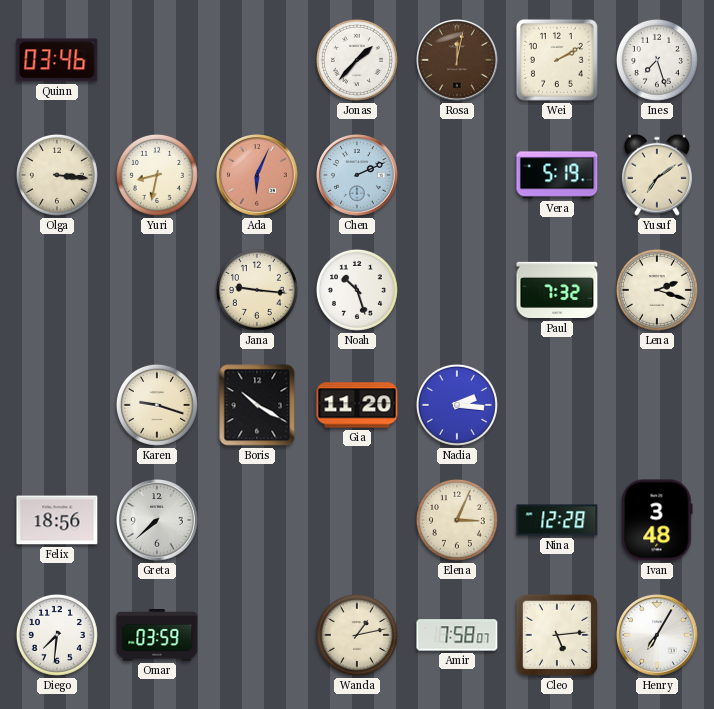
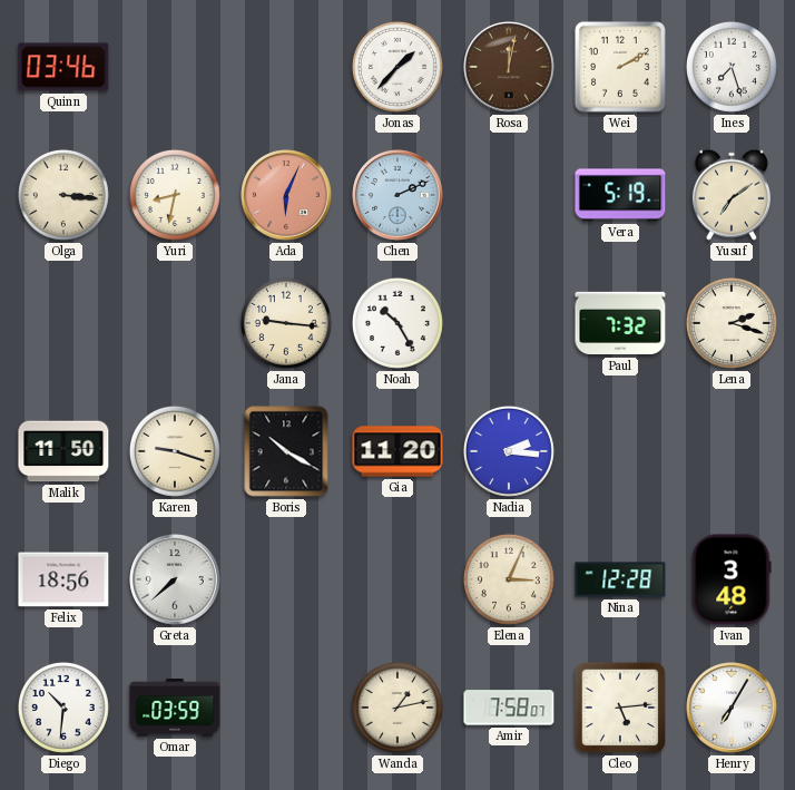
Noah: 10:27 -> 10:25
Malik: none -> 11:50
Diego: 7:31 -> 10:31
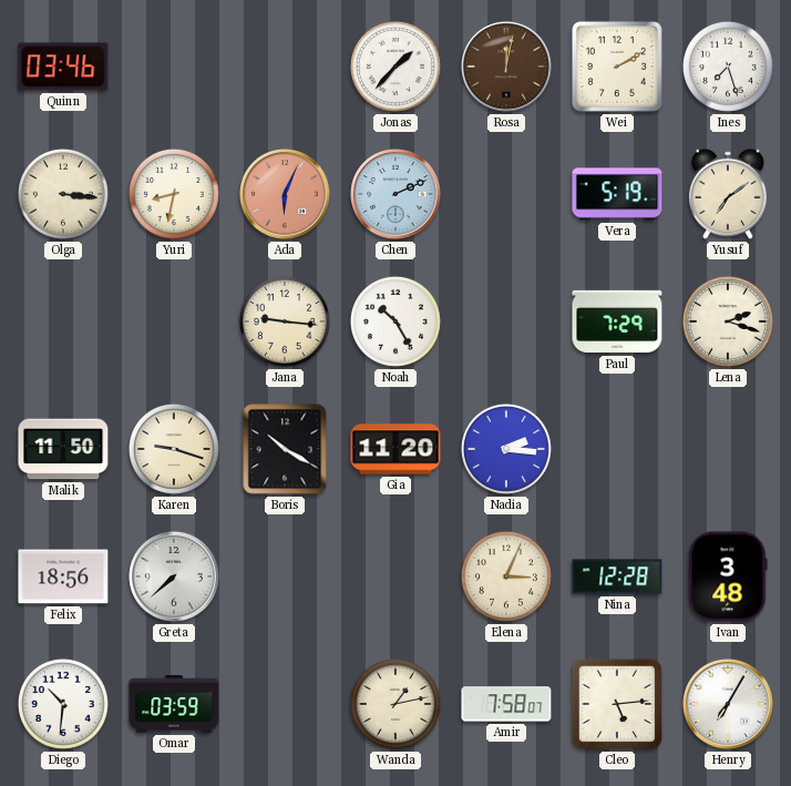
Paul: 7:32 -> 7:29
